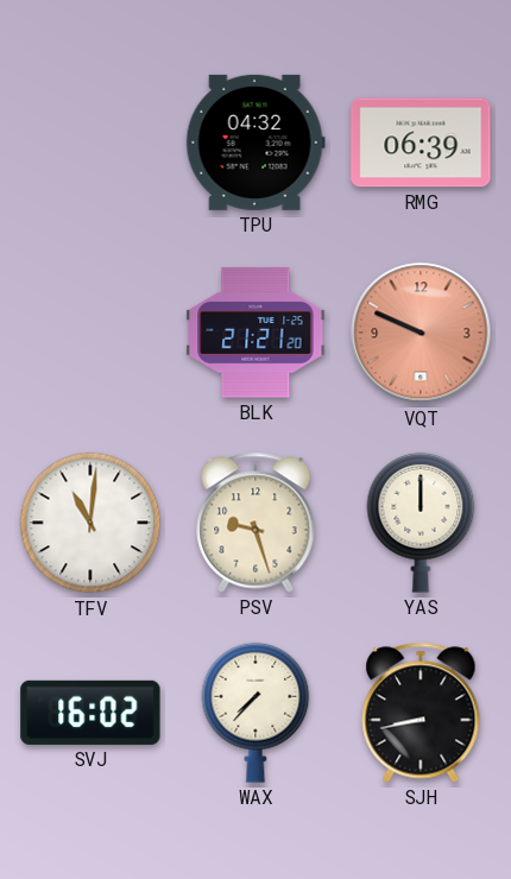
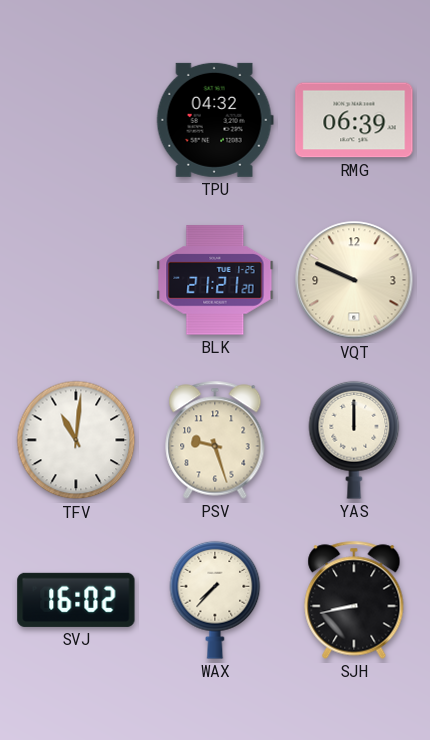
VQT dial: salmon -> cream
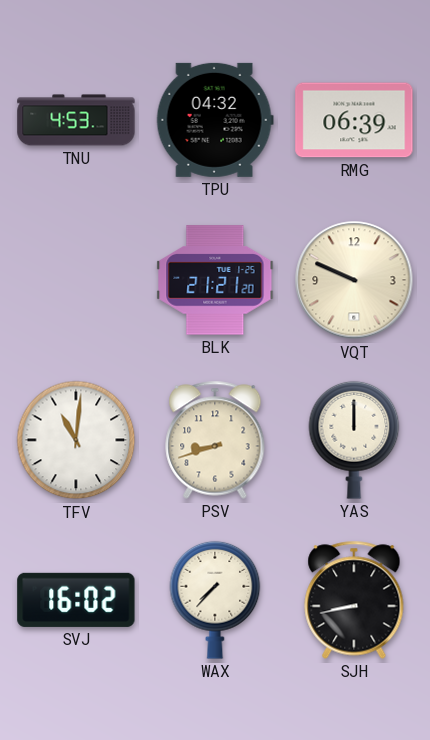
TNU: none -> 4:53
PSV: 9:27 -> 8:42
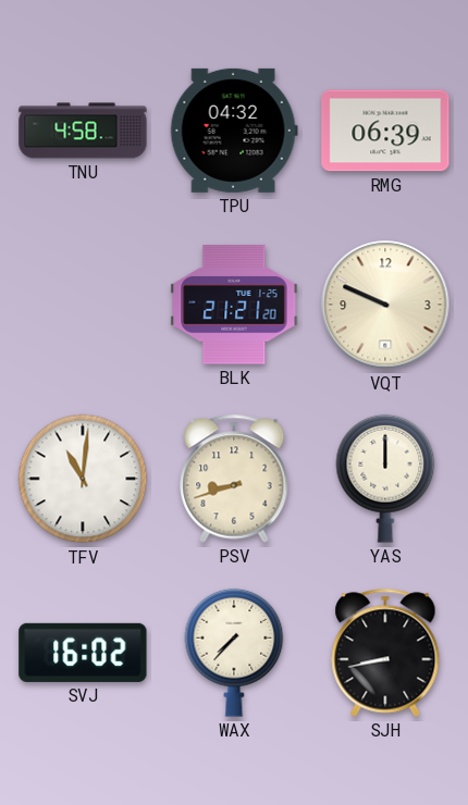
TNU: 4:53 -> 4:58
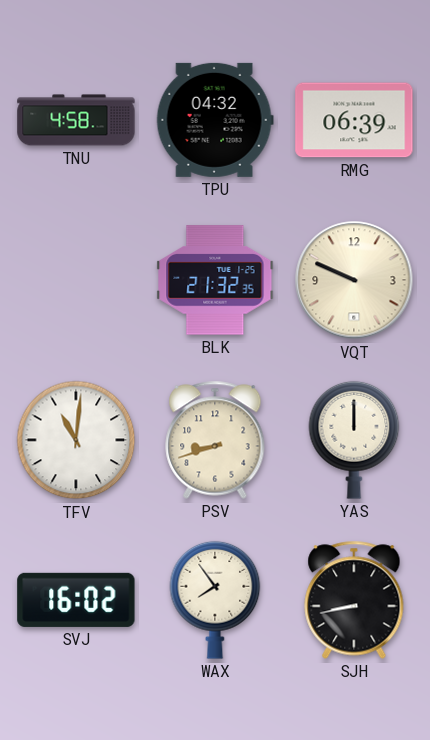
BLK: 21:21 -> 21:32
WAX: 7:37 -> 7:54
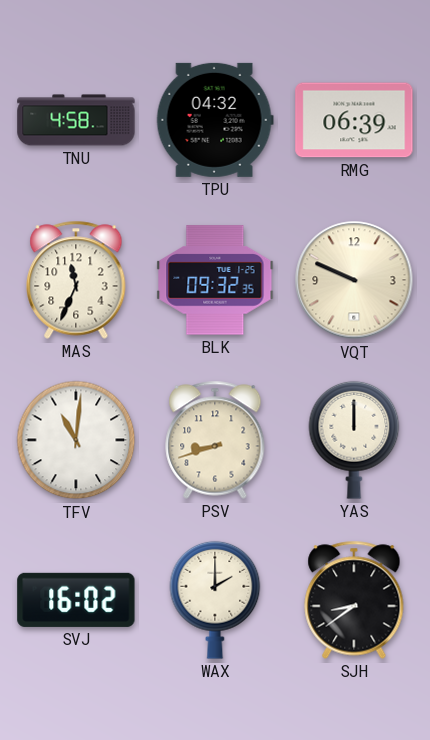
MAS: none -> 11:34
BLK: 21:32 -> 09:32
WAX: 7:54 -> 2:00
SJH: 8:43 -> 8:39
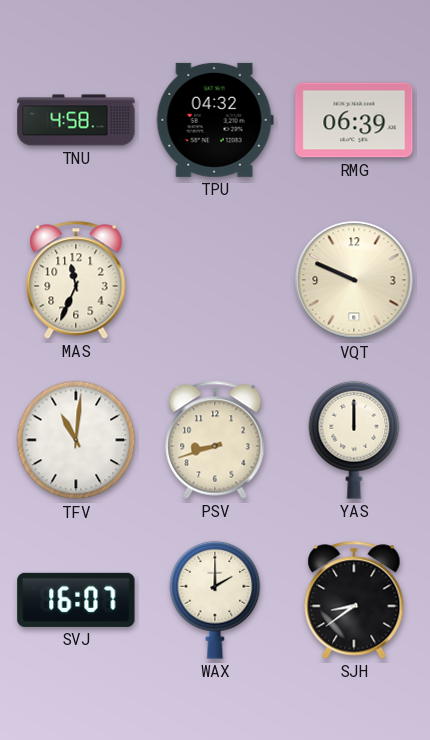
BLK: 09:32 -> none
SVJ: 16:02 -> 16:07
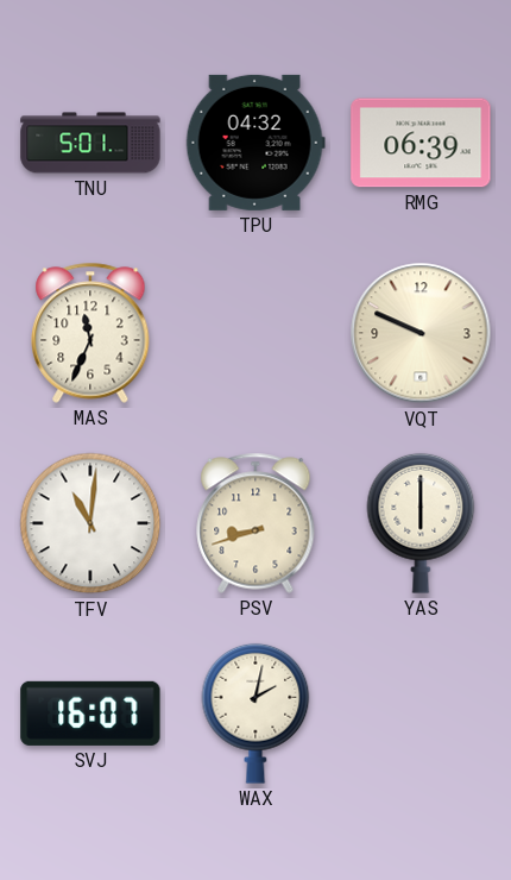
TNU: 4:58 -> 5:01
YAS: 12:00 -> 6:00
WAX: 2:00 -> 2:02
SJH: 8:39 -> none
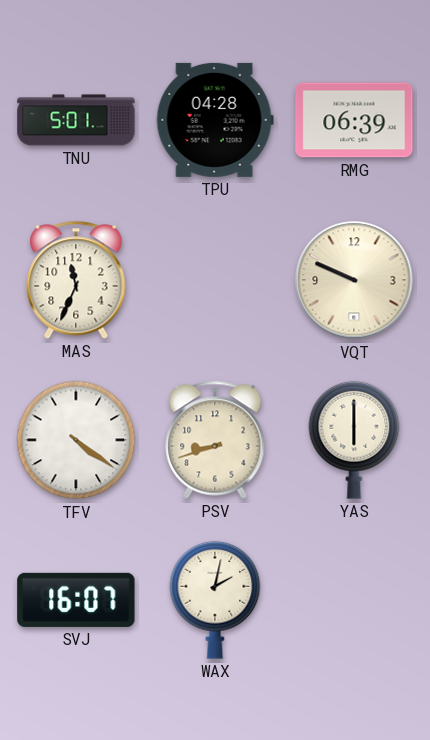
TPU: 04:32 -> 04:28
TFV: 11:01 -> 4:21
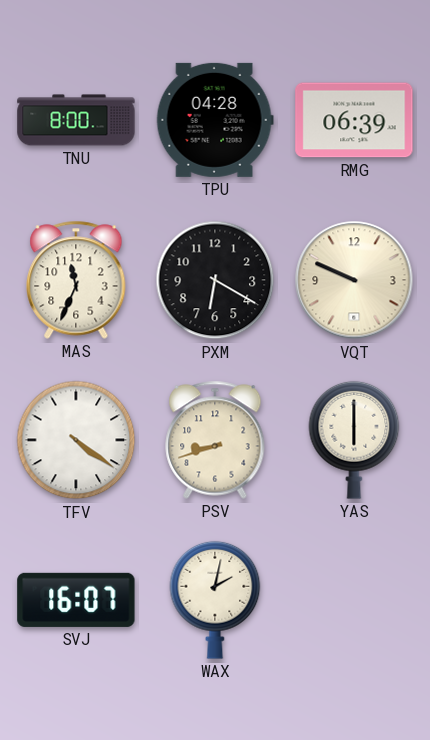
TNU: 5:01 -> 8:00
PXM: none -> 6:20
